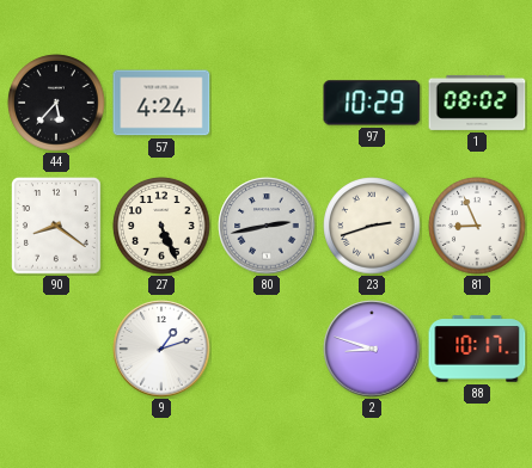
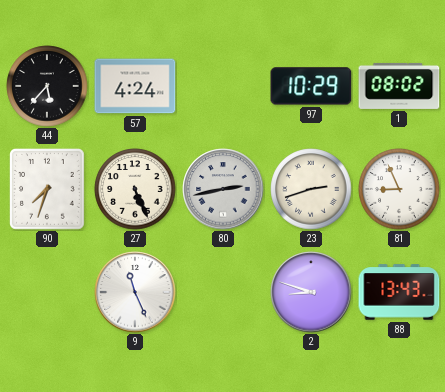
90: 8:21 -> 7:33
9: 1:12 -> 11:26
88: 10:17 -> 13:43
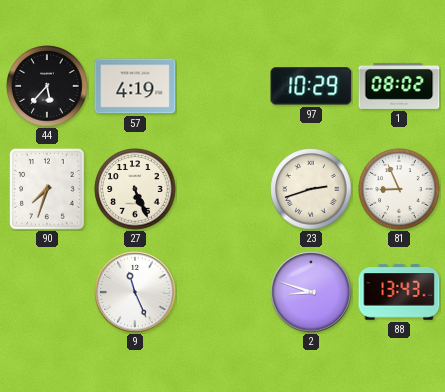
57: 4:24 -> 4:19
80: 2:43 -> none
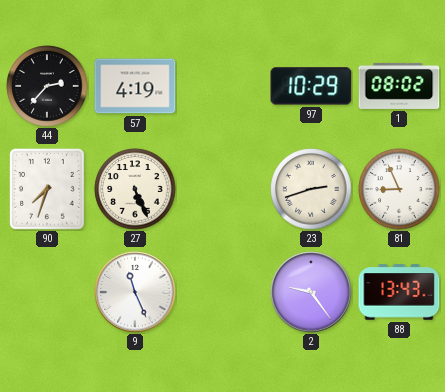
44: 5:37 -> 2:37
2: 8:48 -> 9:24
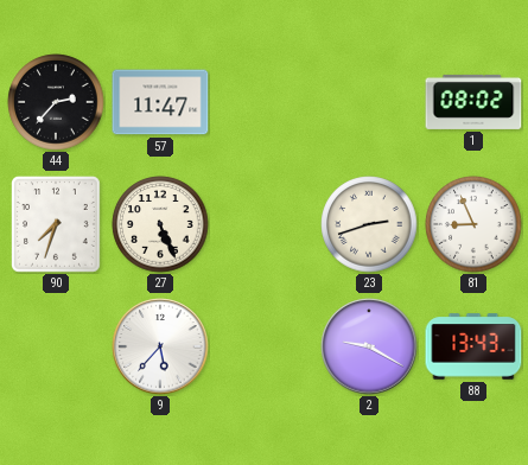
57: 4:19 -> 11:47
97: 10:29 -> none
9: 11:26 -> 5:37
2: 9:24 -> 9:20
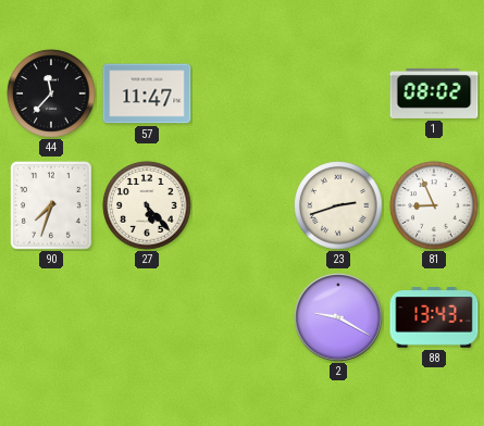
44: 2:37 -> 11:37
27: 5:26 -> 5:23
9: 5:37 -> none
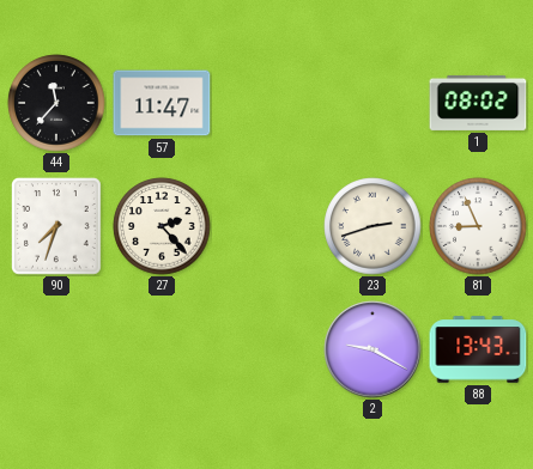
27: 5:23 -> 2:23
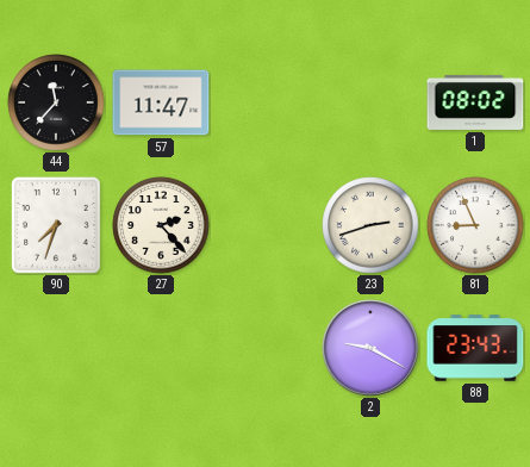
88: 13:43 -> 23:43
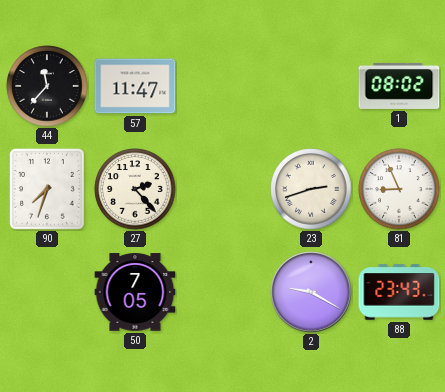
50: none -> 7:05
